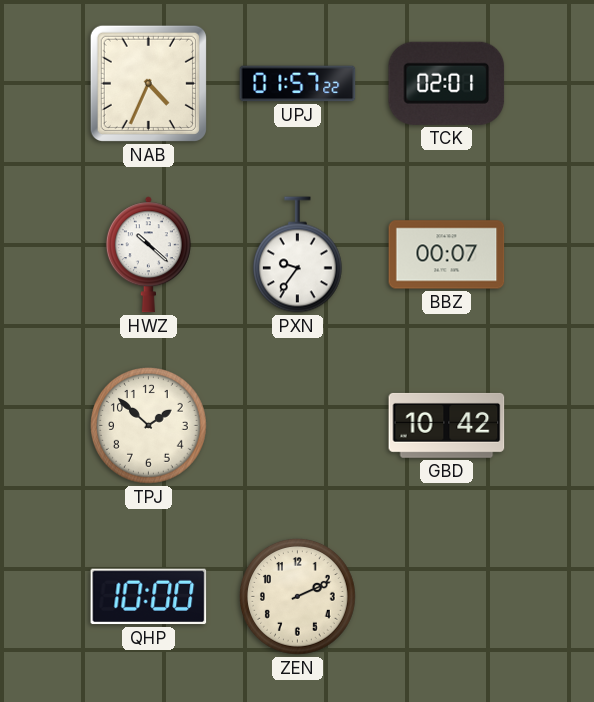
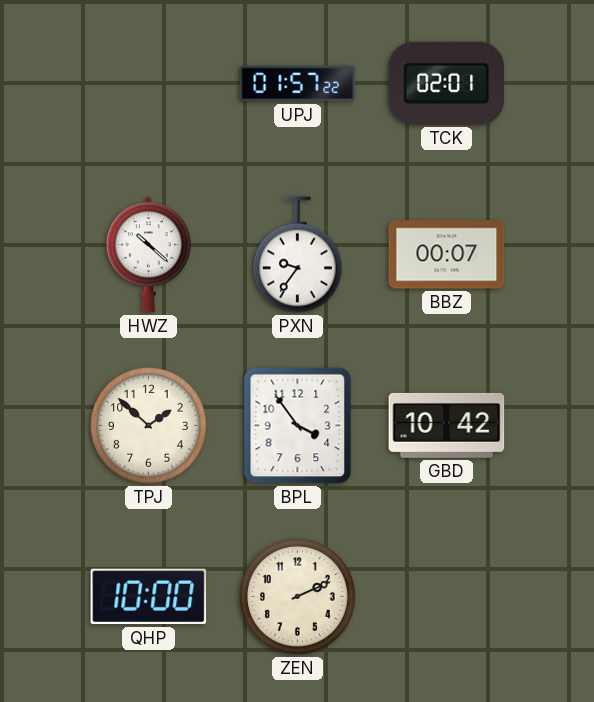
NAB: 4:34 -> none
BPL: none -> 3:54
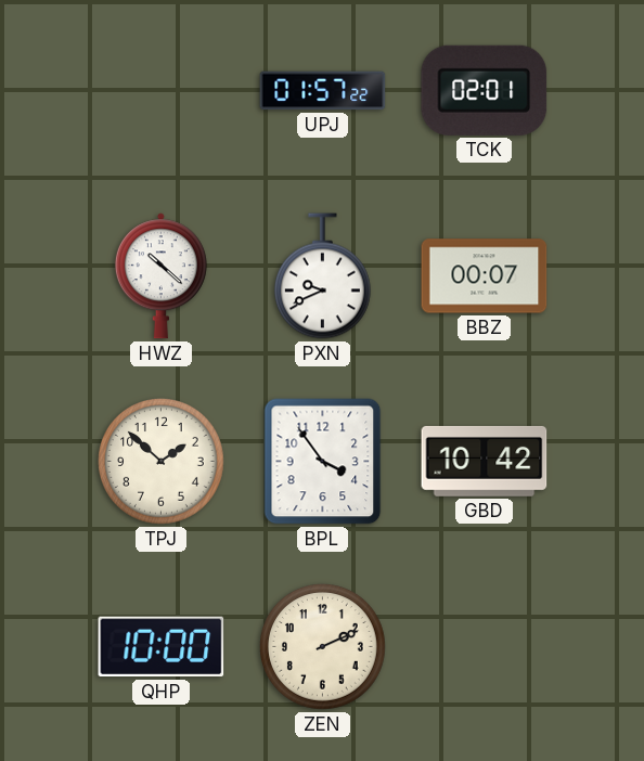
PXN: 9:36 -> 9:41
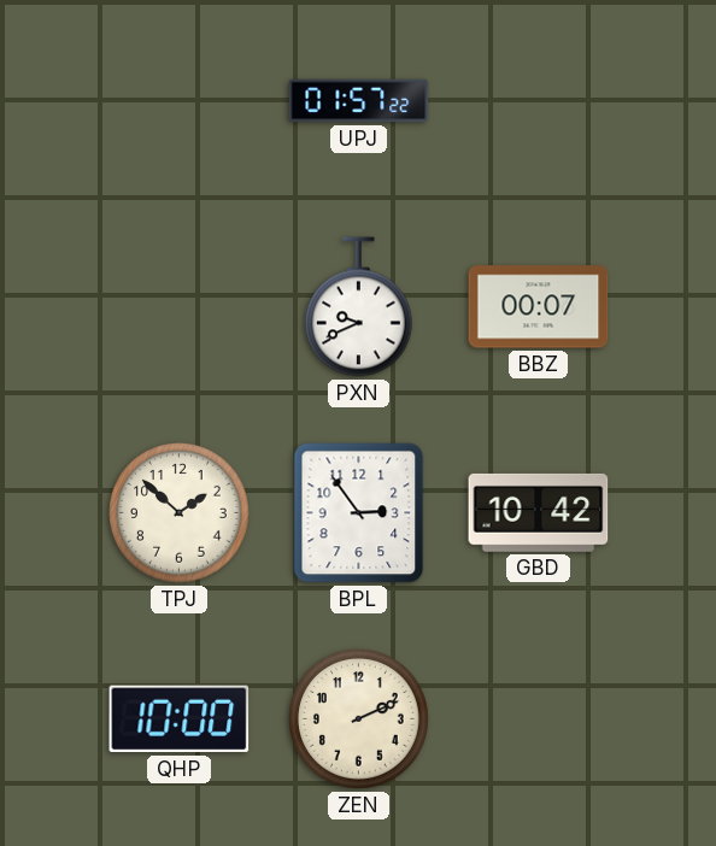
TCK: 02:01 -> none
HWZ: 10:22 -> none
BPL: 3:54 -> 2:54
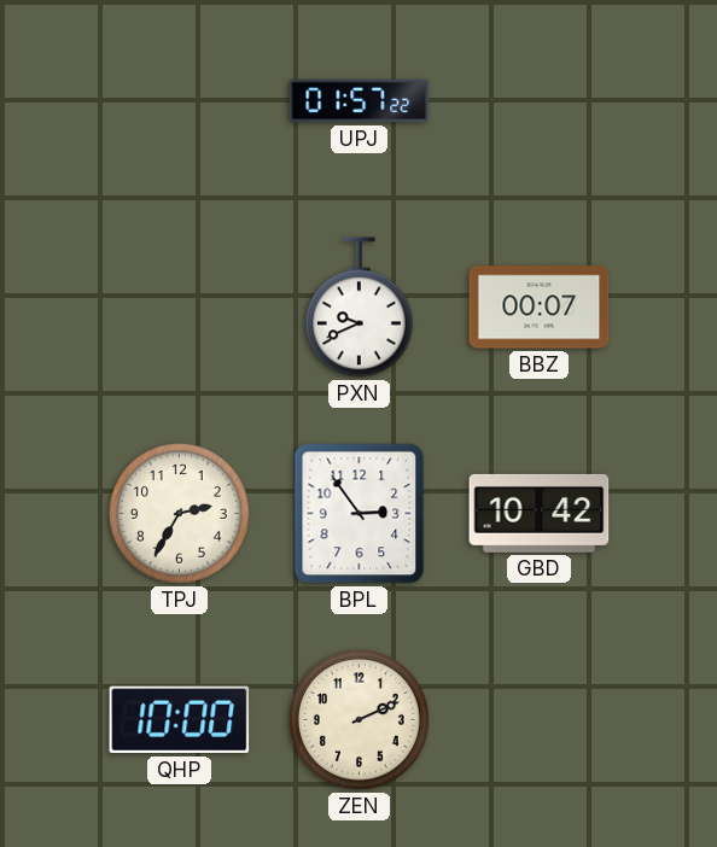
TPJ: 1:52 -> 2:35
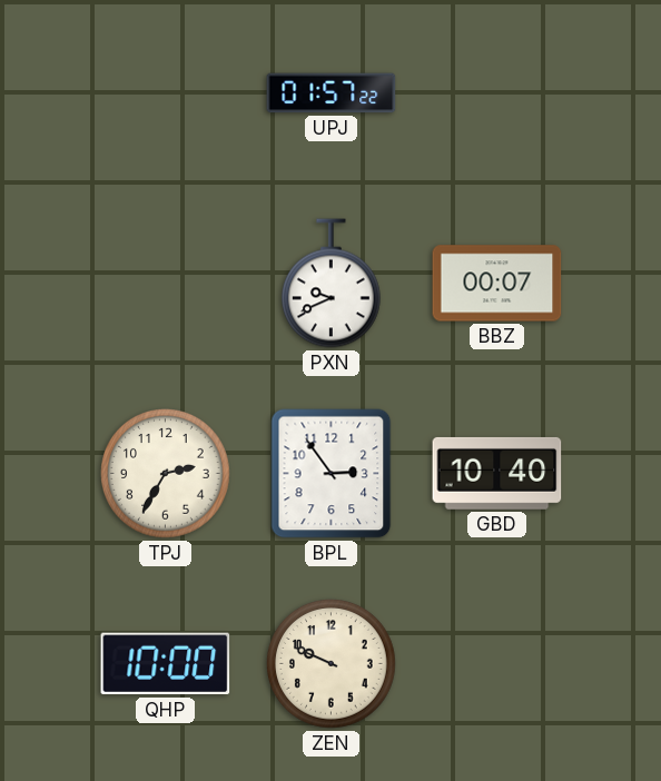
GBD: 10:42 -> 10:40
ZEN: 2:11 -> 9:49
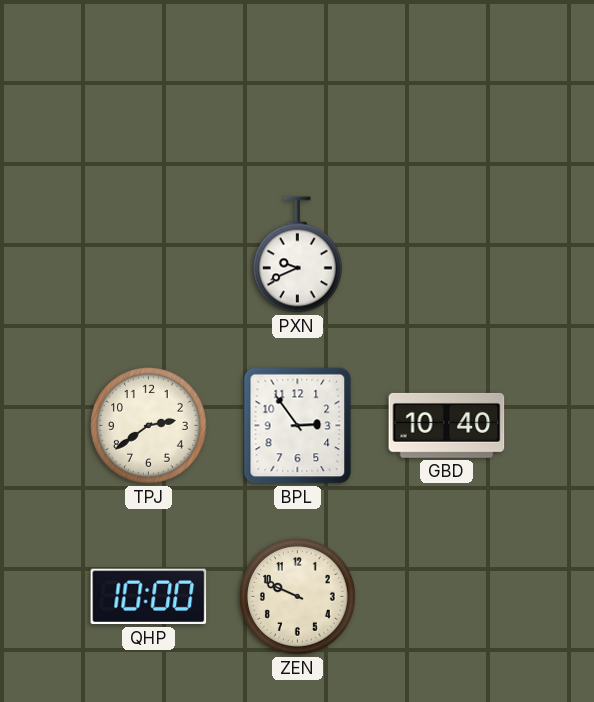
UPJ: 01:57 -> none
BBZ: 00:07 -> none
TPJ: 2:35 -> 2:39
